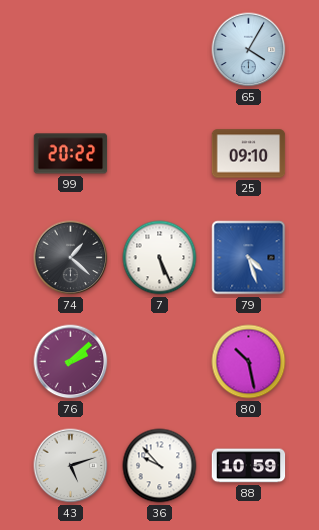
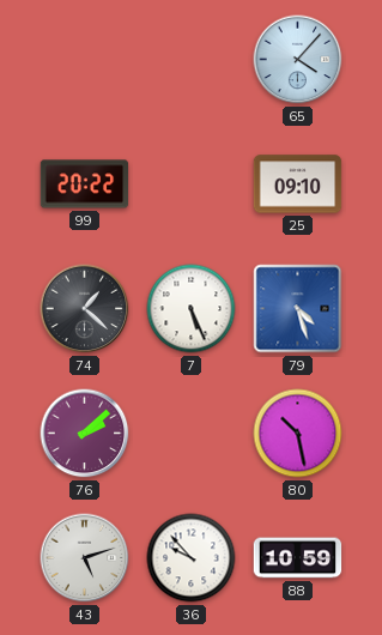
65: 4:05 -> 4:07
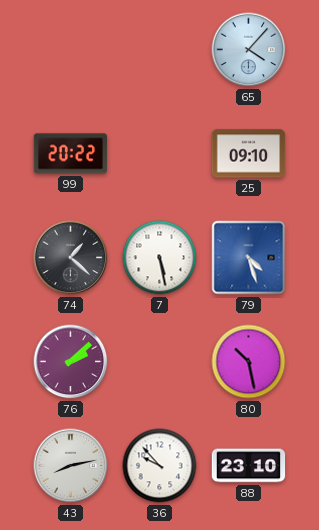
7: 5:26 -> 5:28
43: 5:12 -> 8:13
88: 10:59 -> 23:10
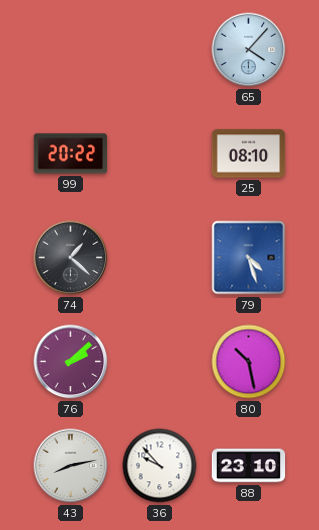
25: 09:10 -> 08:10
7: 5:28 -> none
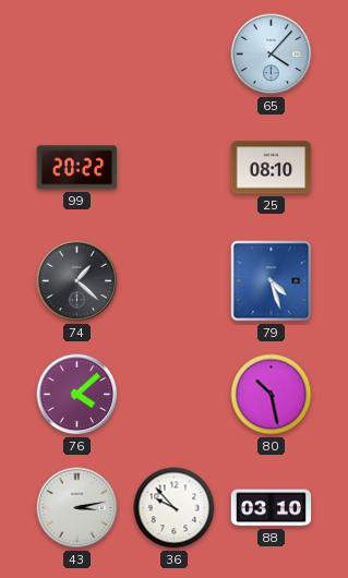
76: 2:08 -> 4:08
43: 8:13 -> 3:13
88: 23:10 -> 03:10
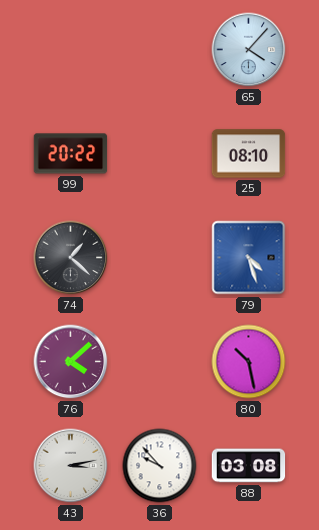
88: 03:10 -> 03:08
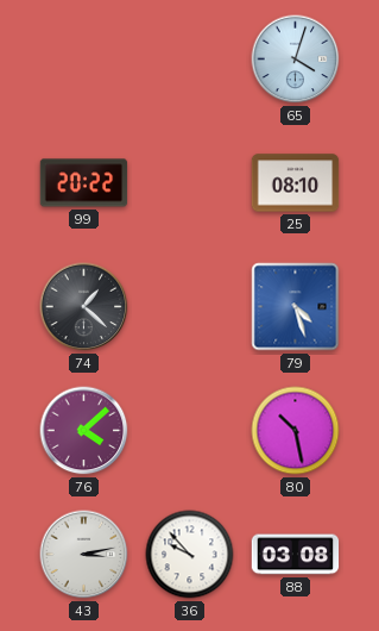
65: 4:07 -> 4:03
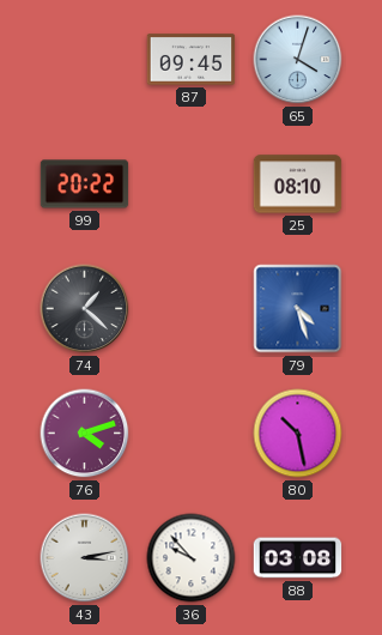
87: none -> 09:45
76: 4:08 -> 4:12
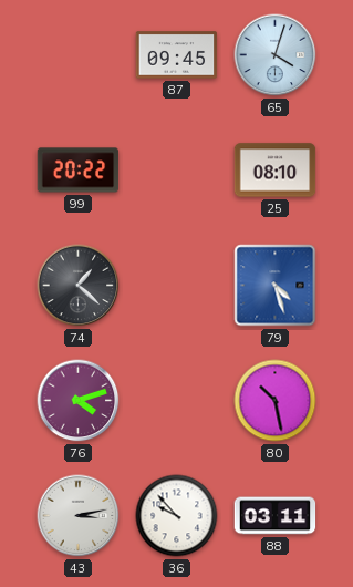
88: 03:08 -> 03:11
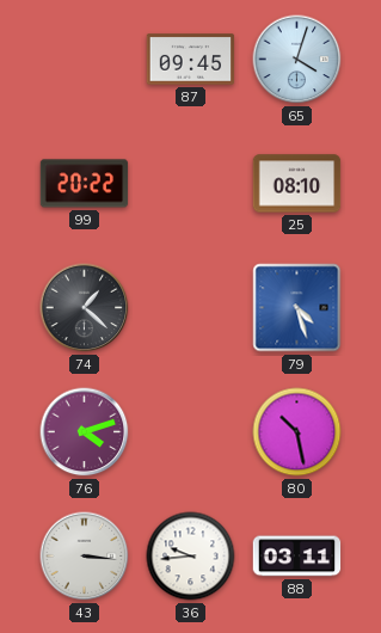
43: 3:13 -> 3:16
36: 9:53 -> 9:44
